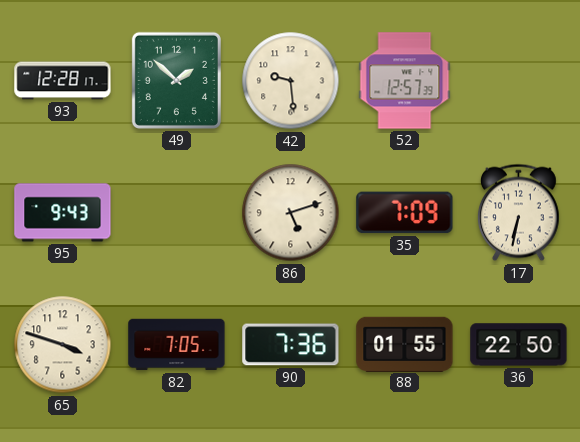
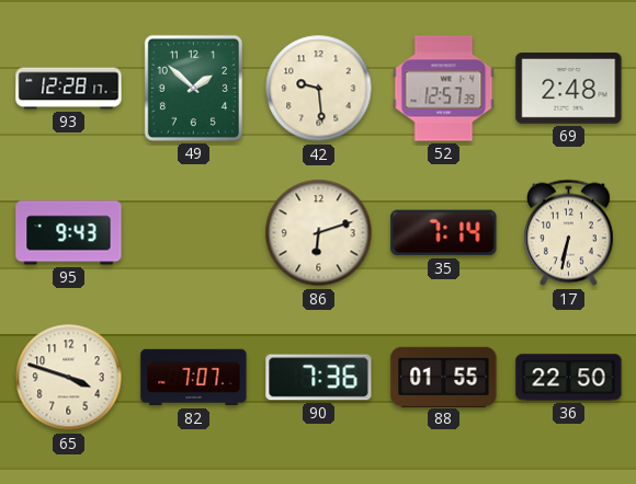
69: none -> 2:48
86: 5:12 -> 6:12
35: 7:09 -> 7:14
82: 7:05 -> 7:07
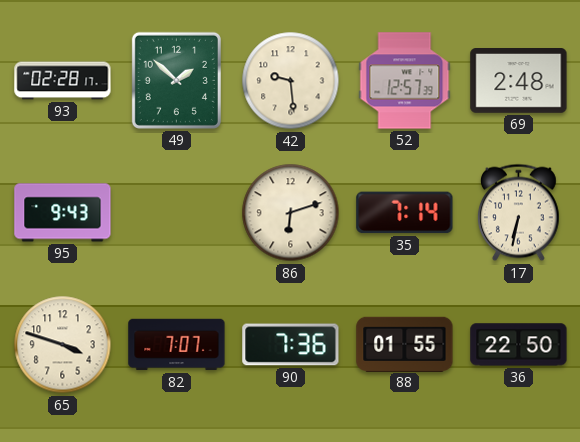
93: 12:28 -> 02:28
